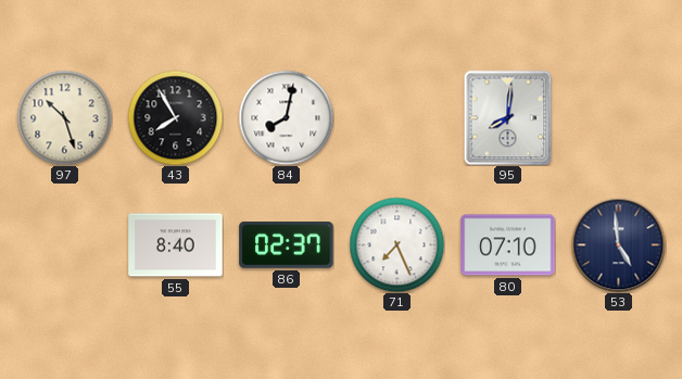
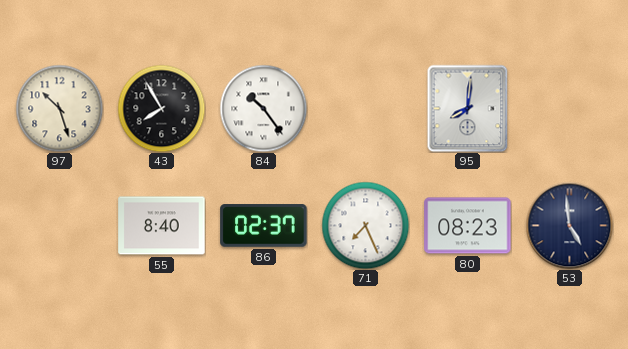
84: 8:02 -> 10:24
80: 07:10 -> 08:23
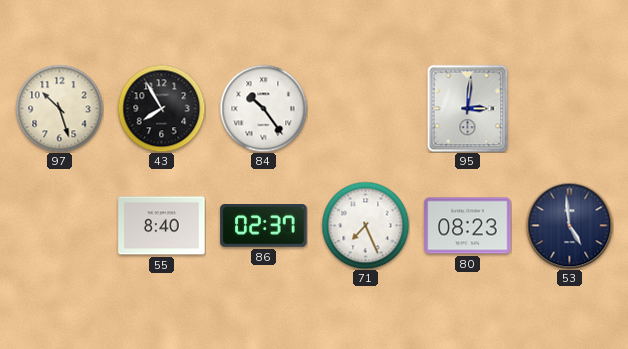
95: 8:01 -> 3:01
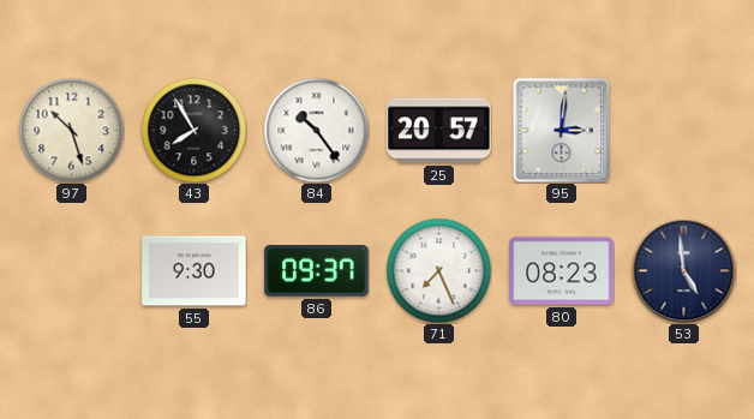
25: none -> 20:57
55: 8:40 -> 9:30
86: 02:37 -> 09:37
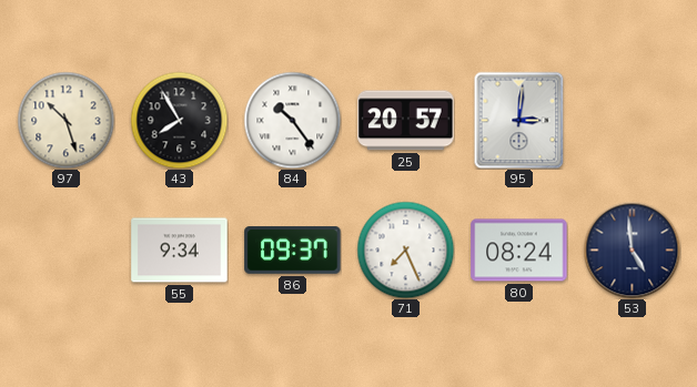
55: 9:30 -> 9:34
80: 08:23 -> 08:24
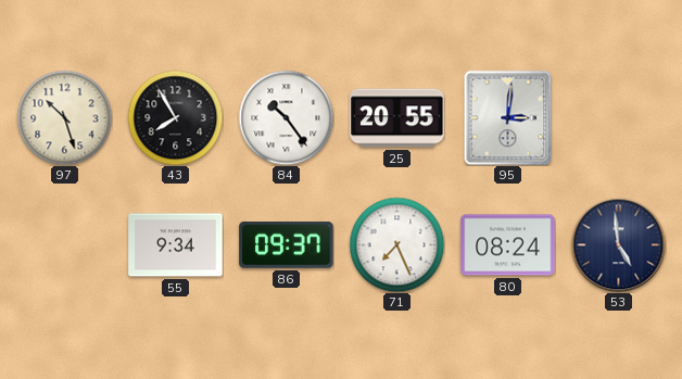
25: 20:57 -> 20:55
